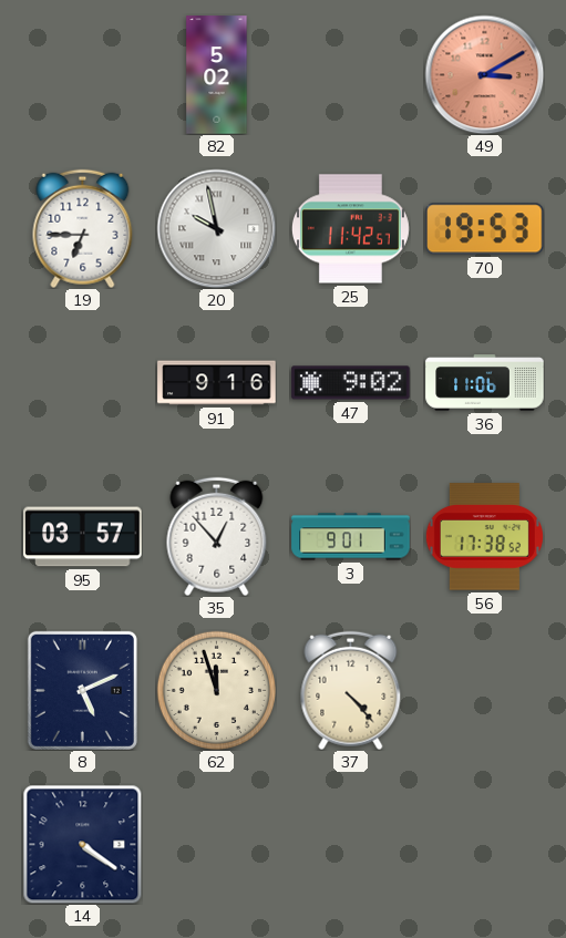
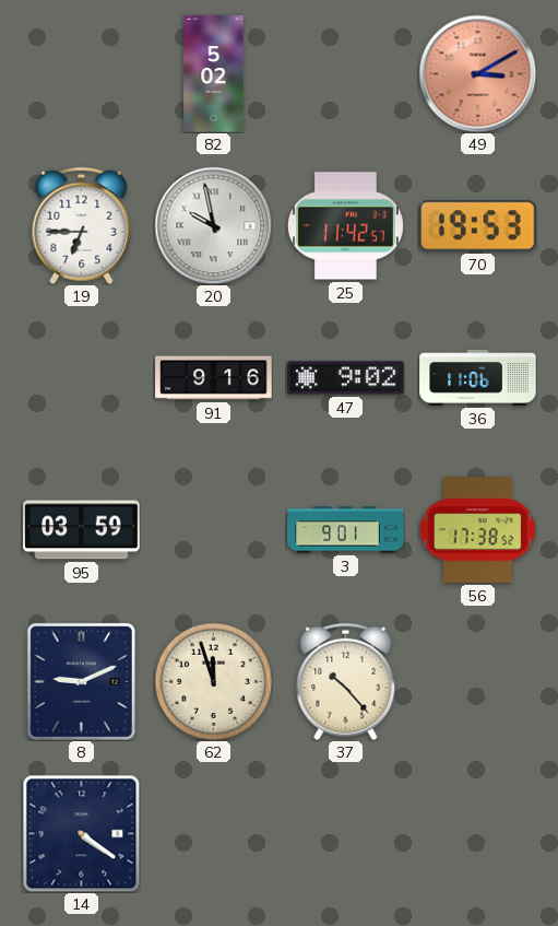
95: 03:57 -> 03:59
35: 12:53 -> none
8: 5:11 -> 9:11
37: 4:23 -> 10:23
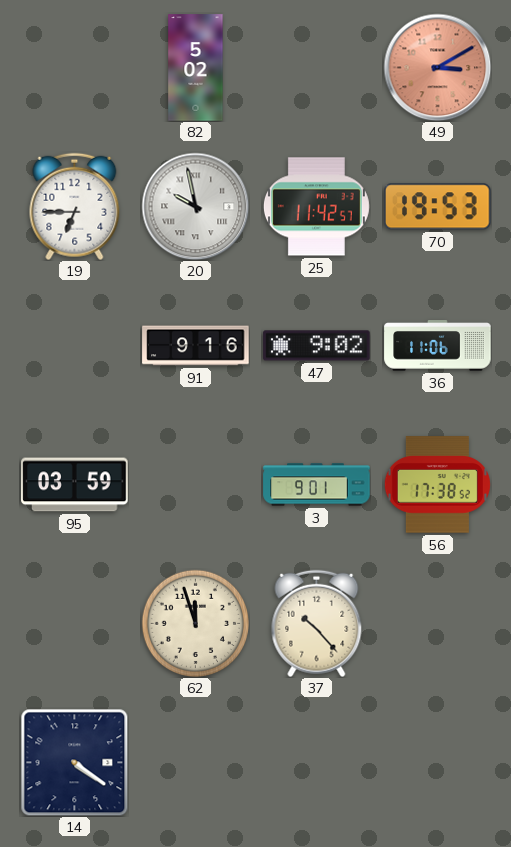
8: 9:11 -> none
